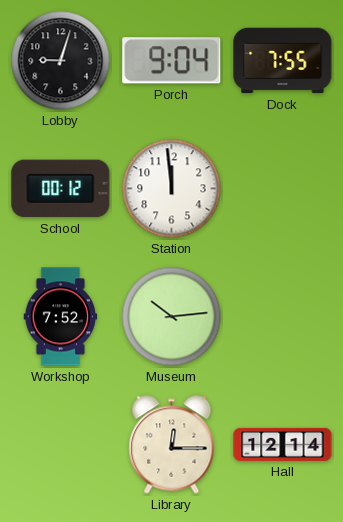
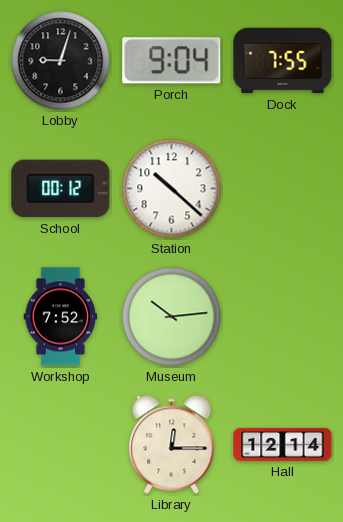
Station: 11:59 -> 10:22
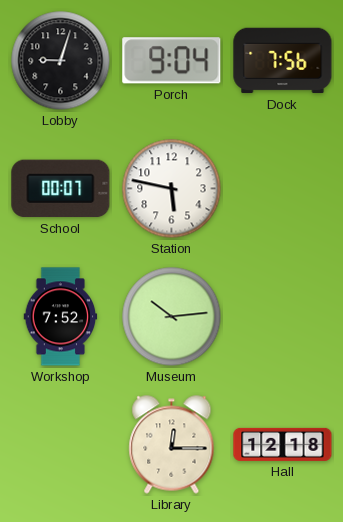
Dock: 7:55 -> 7:56
School: 00:12 -> 00:07
Station: 10:22 -> 5:47
Hall: 12:14 -> 12:18
